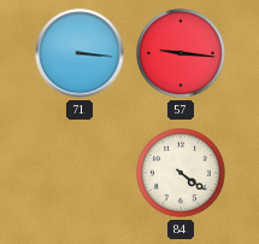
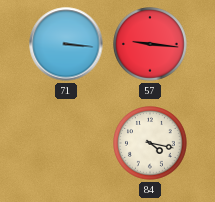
84: 4:21 -> 4:17
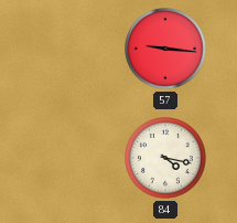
71: 3:16 -> none
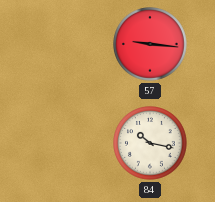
84: 4:17 -> 10:17
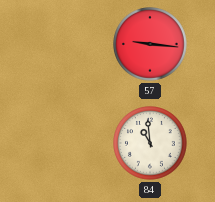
84: 10:17 -> 10:59
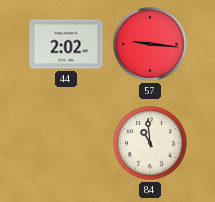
44: none -> 2:02
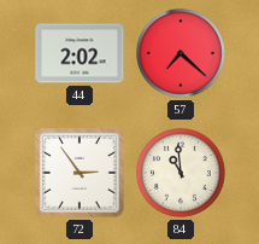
57: 9:16 -> 7:22
72: none -> 2:54
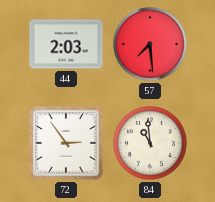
44: 2:02 -> 2:03
57: 7:22 -> 7:29
